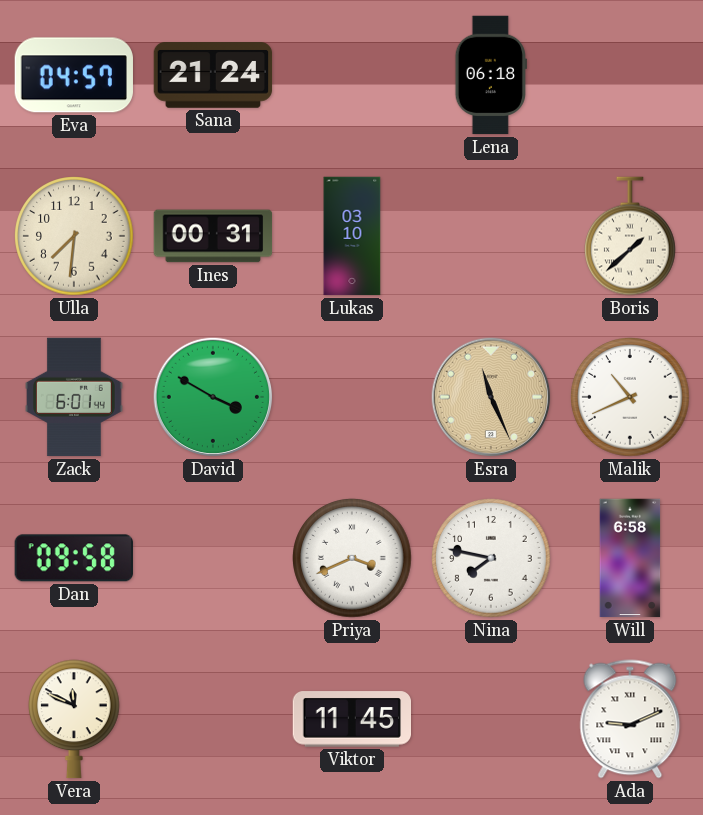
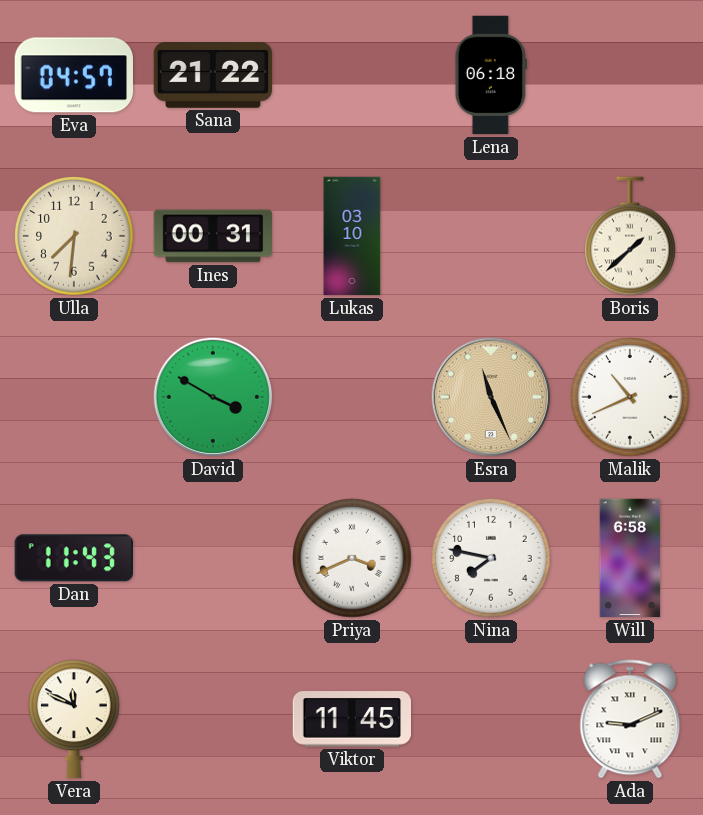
Sana: 21:24 -> 21:22
Zack: 6:01 -> none
Dan: 09:58 -> 11:43
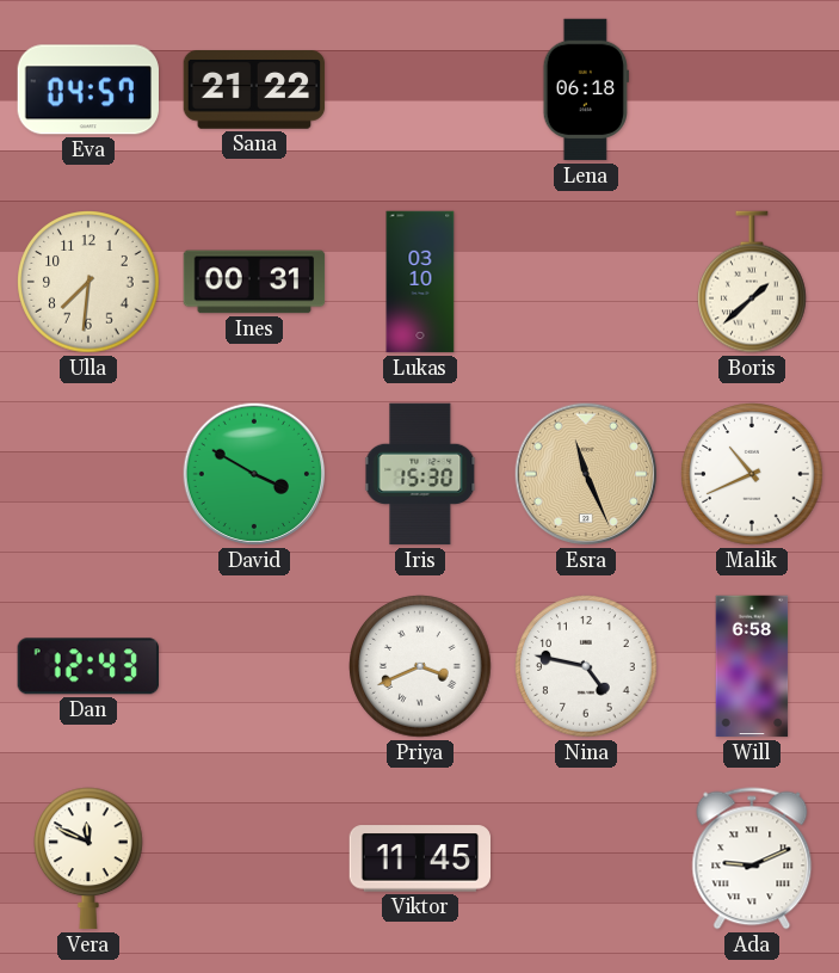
Iris: none -> 15:30
Dan: 11:43 -> 12:43
Nina: 7:47 -> 4:47
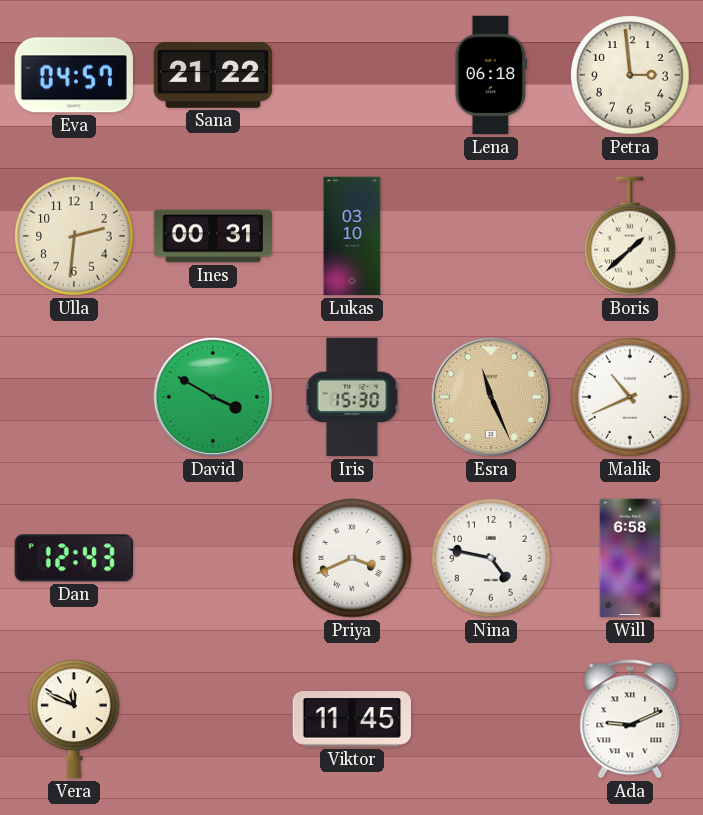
Petra: none -> 2:59
Ulla: 7:31 -> 2:31
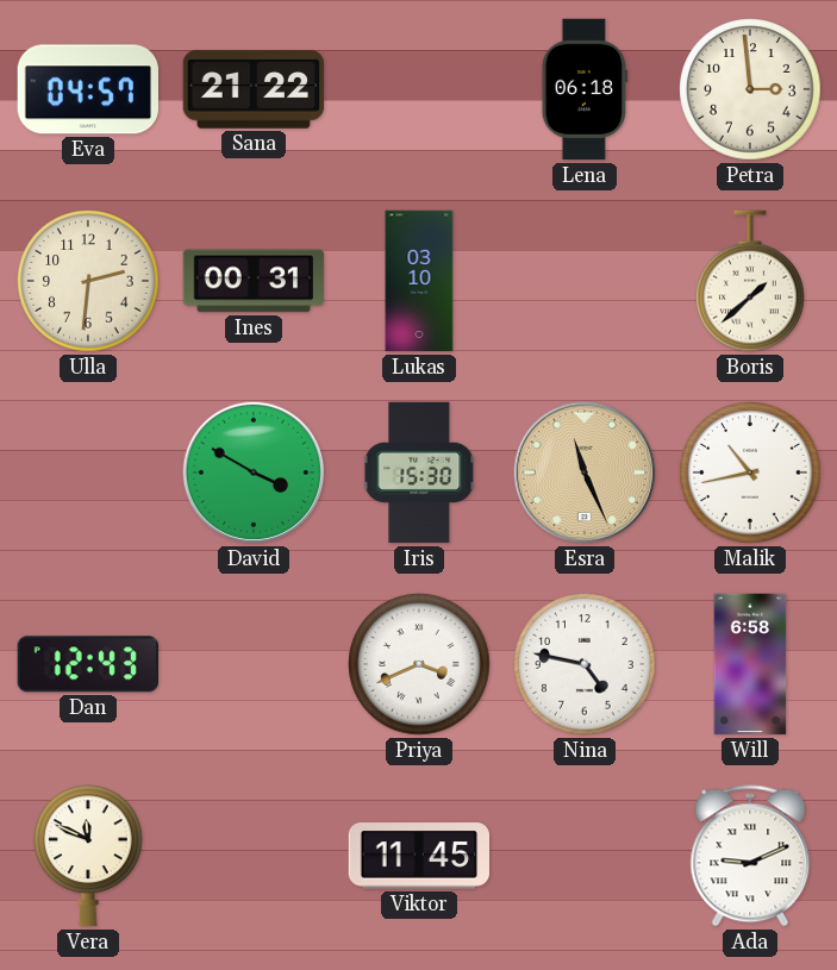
Malik: 10:41 -> 10:43
